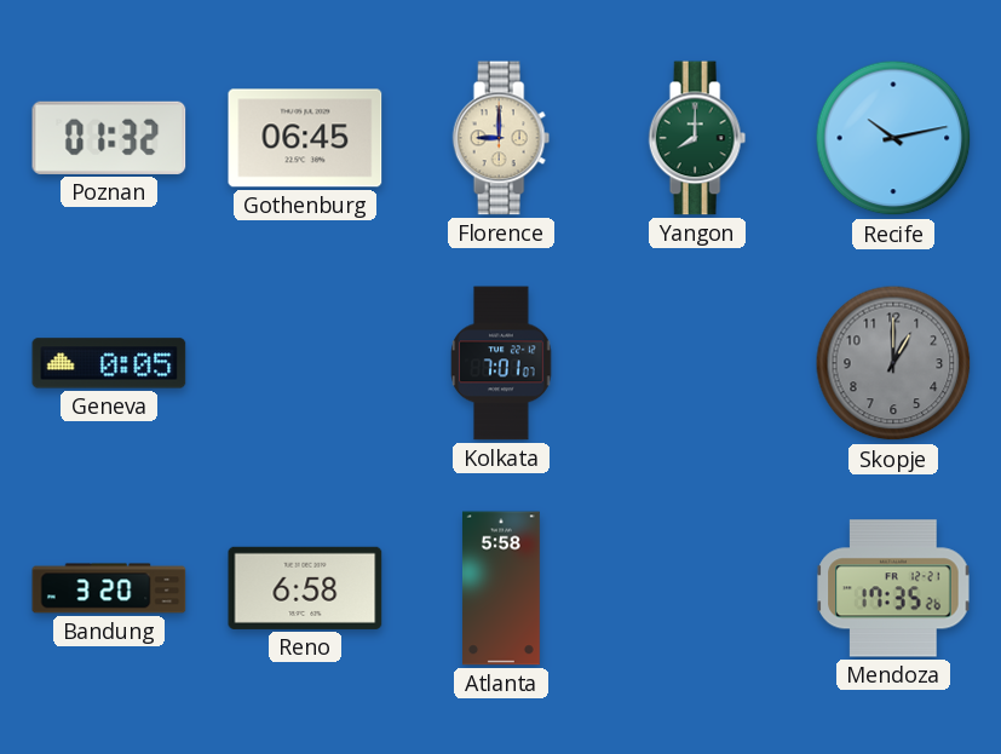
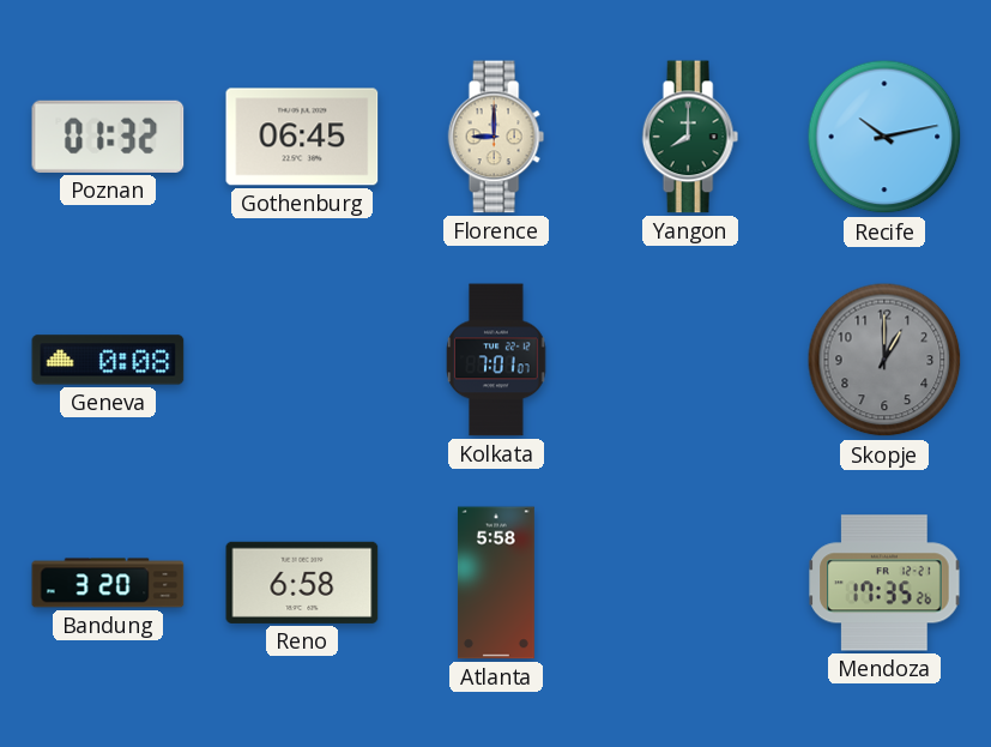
Geneva: 0:05 -> 0:08
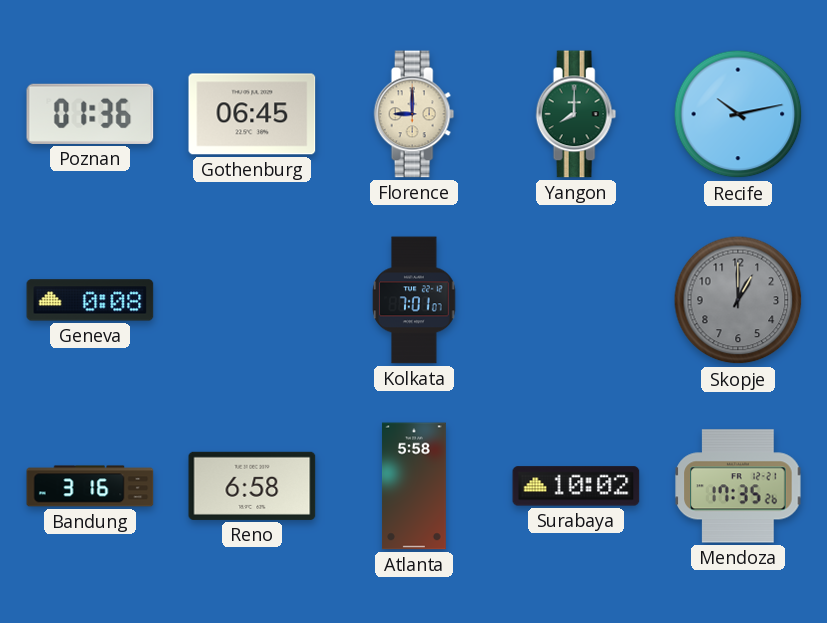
Poznan: 01:32 -> 01:36
Bandung: 3:20 -> 3:16
Surabaya: none -> 10:02
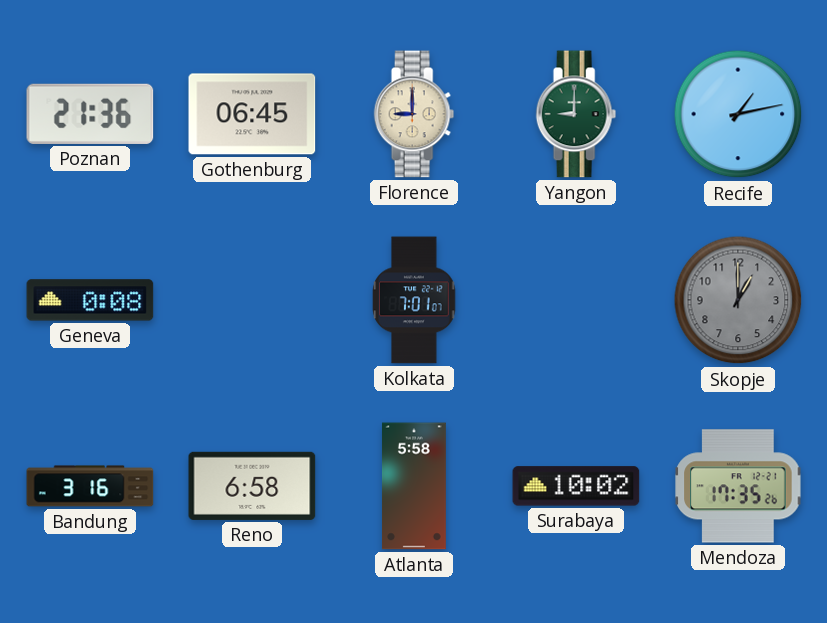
Poznan: 01:36 -> 21:36
Yangon: 8:00 -> 9:00
Recife: 10:13 -> 1:13
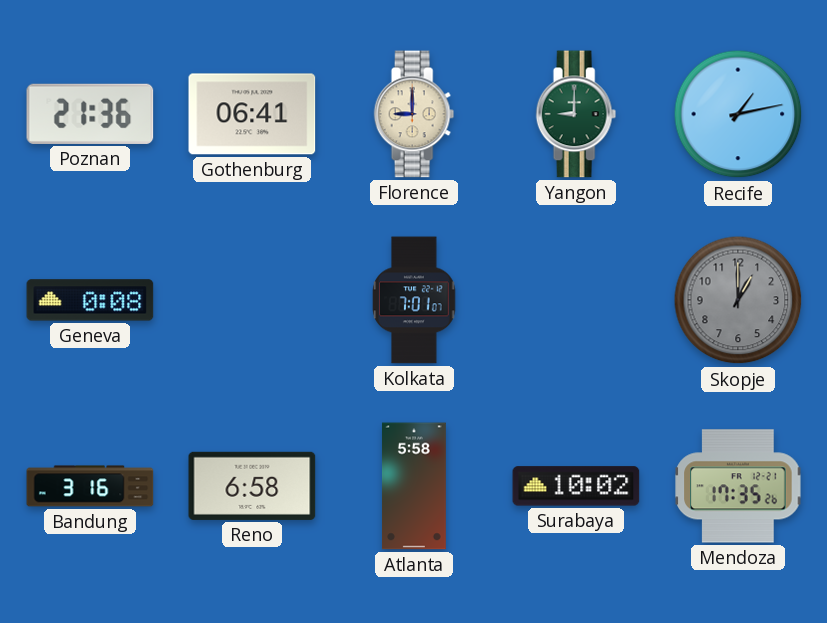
Gothenburg: 06:45 -> 06:41
